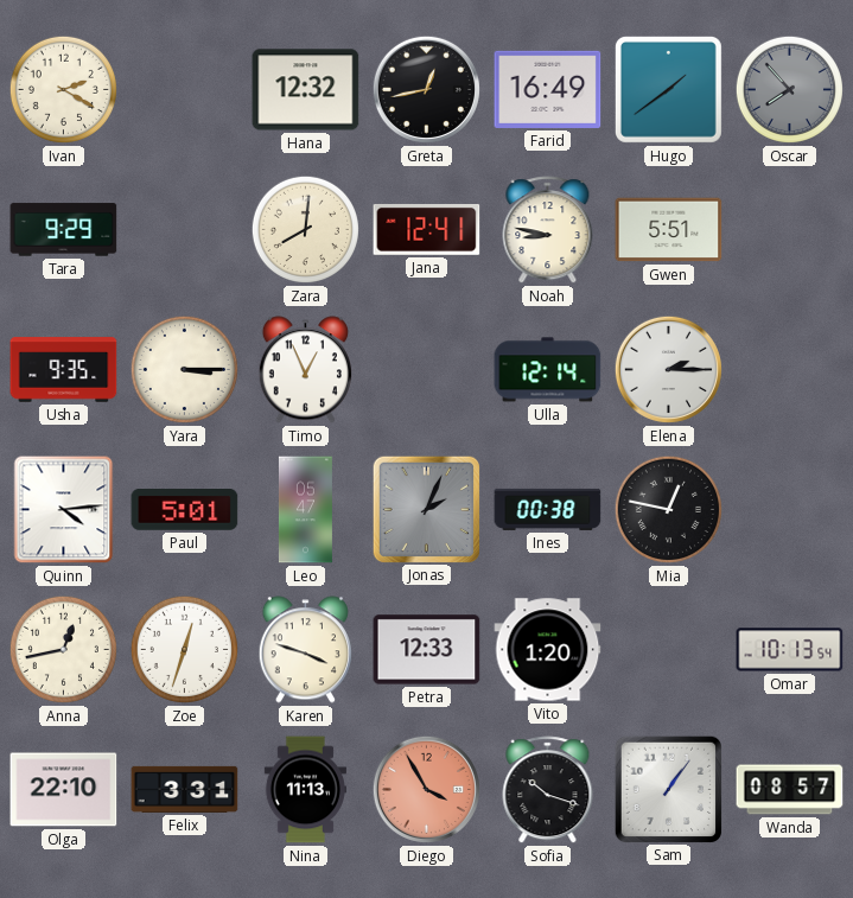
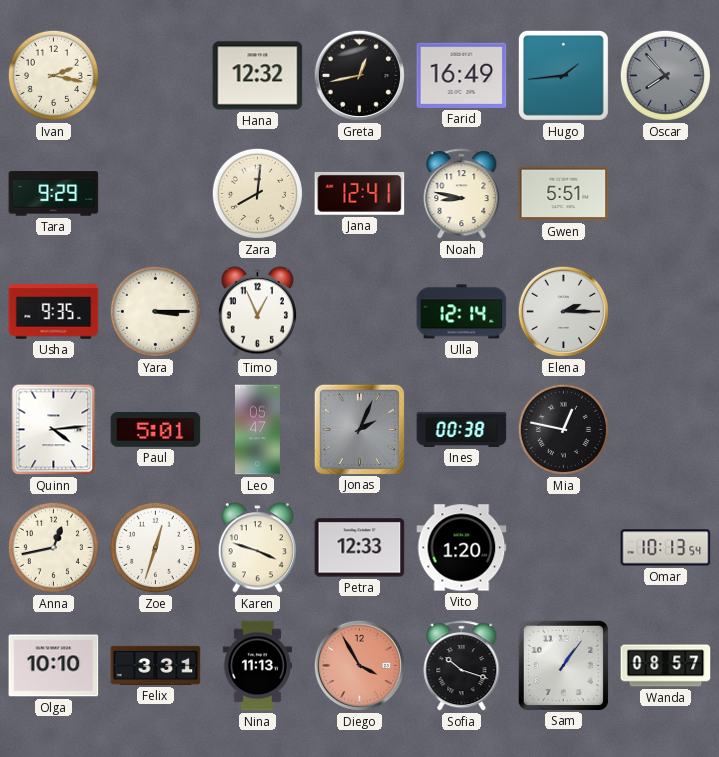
Ivan: 2:20 -> 2:17
Hugo: 1:39 -> 1:44
Olga: 22:10 -> 10:10
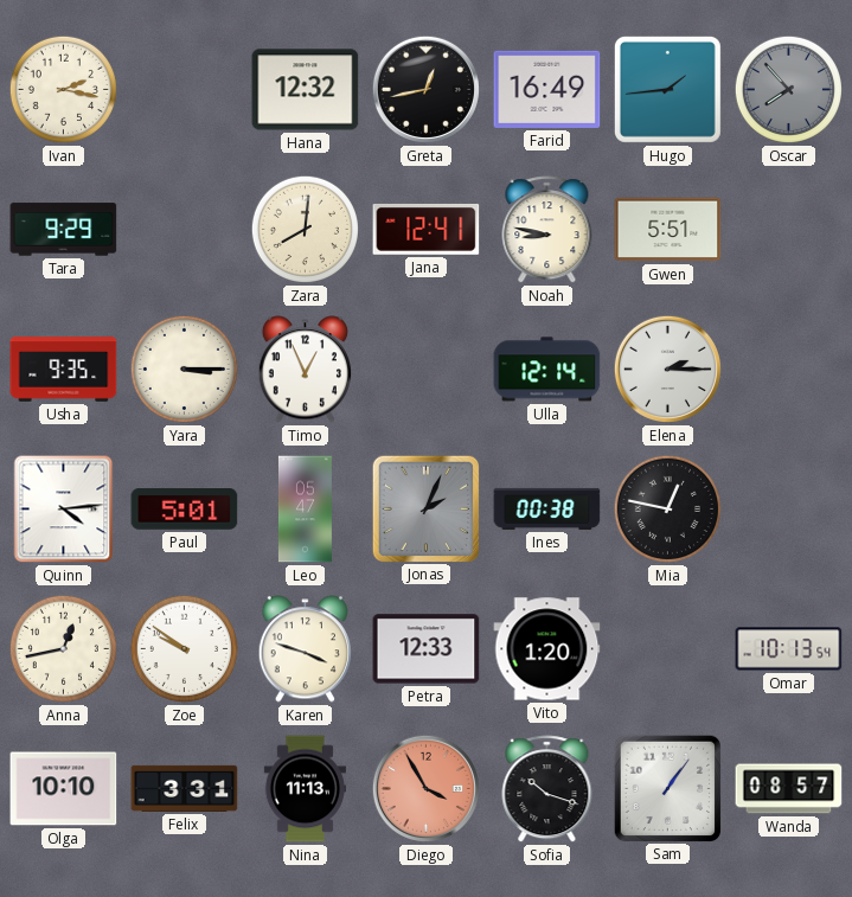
Zoe: 12:33 -> 9:51
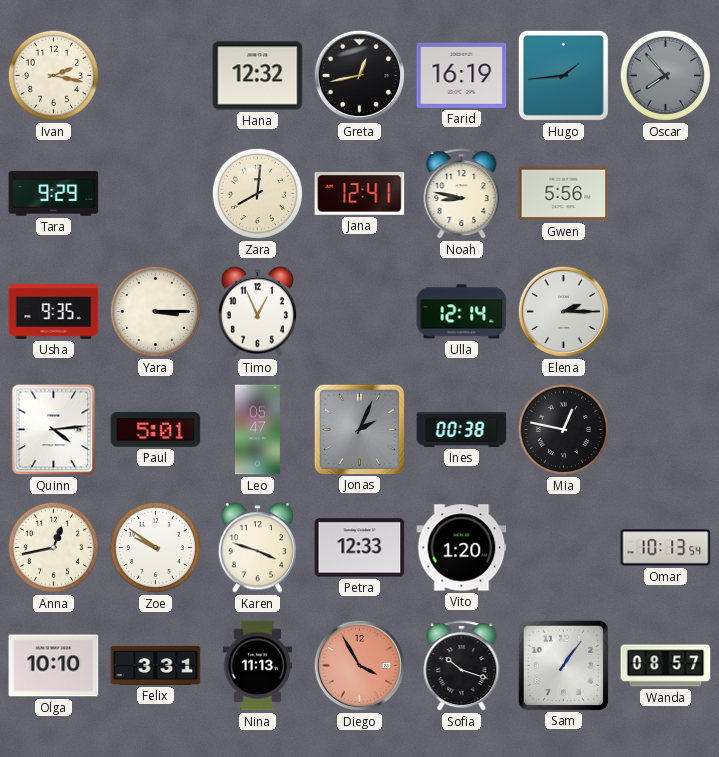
Farid: 16:49 -> 16:19
Gwen: 5:51 -> 5:56
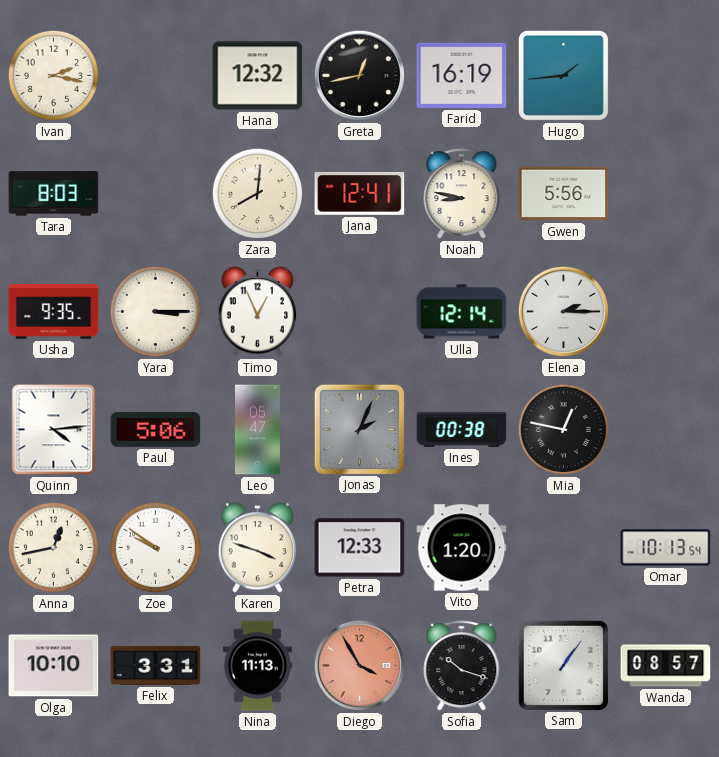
Oscar: 7:53 -> none
Tara: 9:29 -> 8:03
Paul: 5:01 -> 5:06
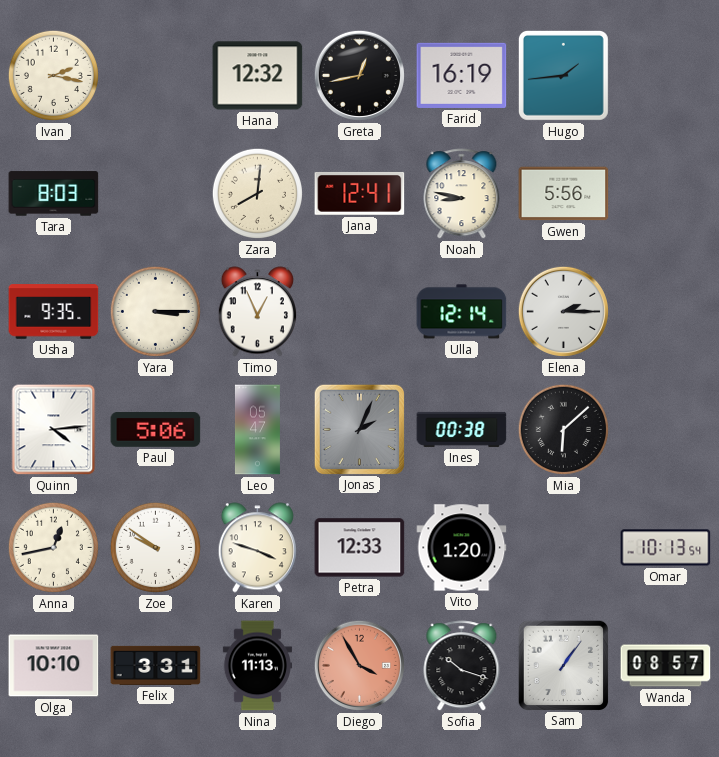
Mia: 12:47 -> 6:08
